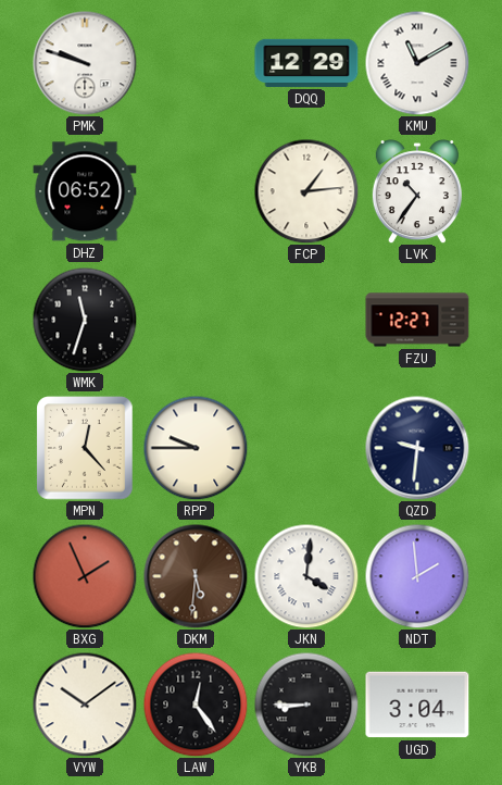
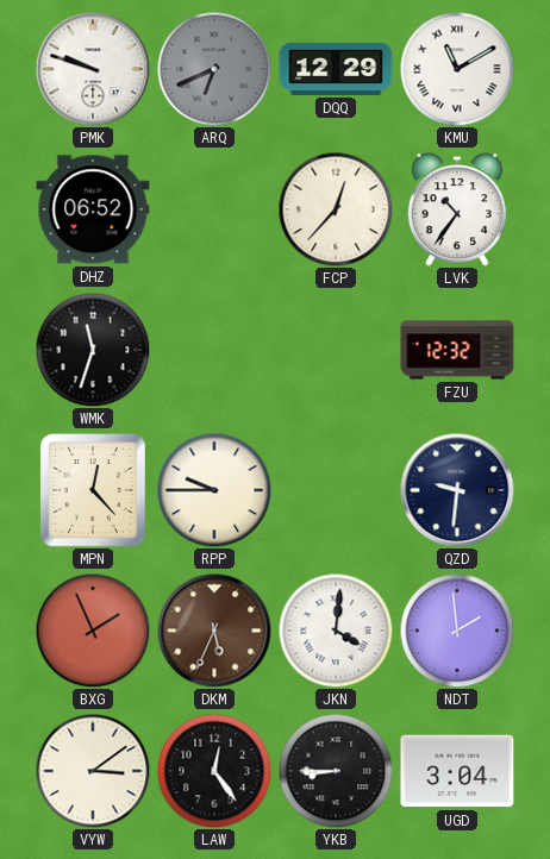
ARQ: none -> 6:41
FCP: 1:14 -> 12:37
FZU: 12:27 -> 12:32
DKM: 5:31 -> 5:34
VYW: 10:09 -> 3:09
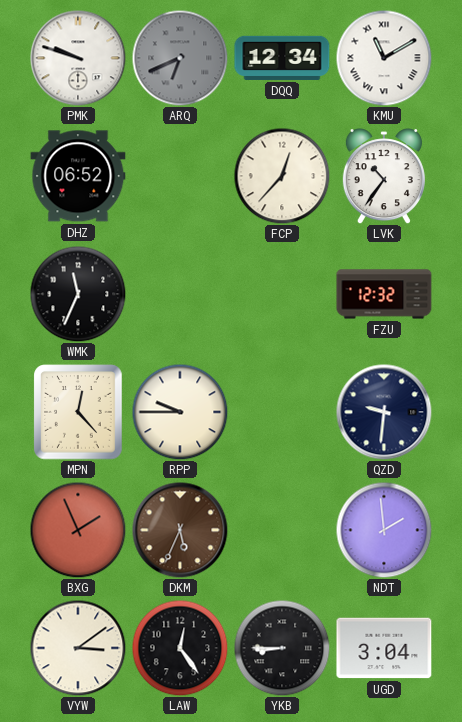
DQQ: 12:29 -> 12:34
WMK: 11:33 -> 11:34
JKN: 4:01 -> none
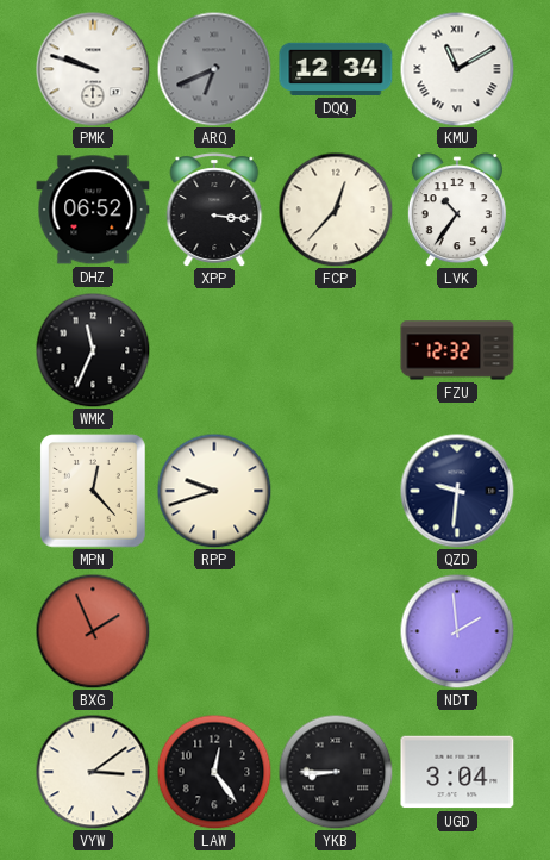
XPP: none -> 3:16
RPP: 9:45 -> 9:42
DKM: 5:34 -> none
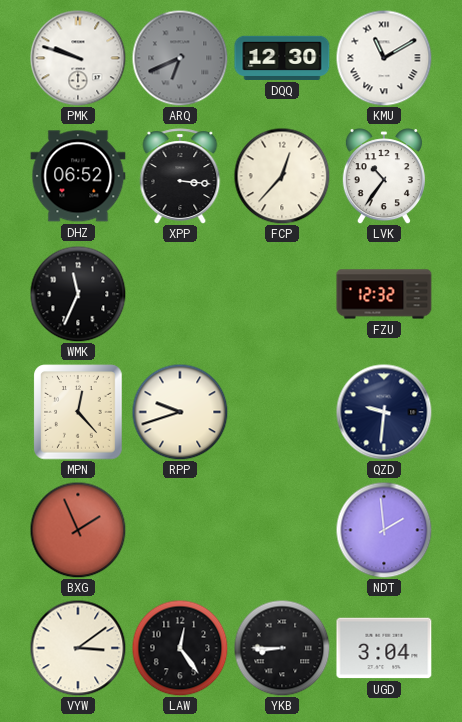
DQQ: 12:34 -> 12:30
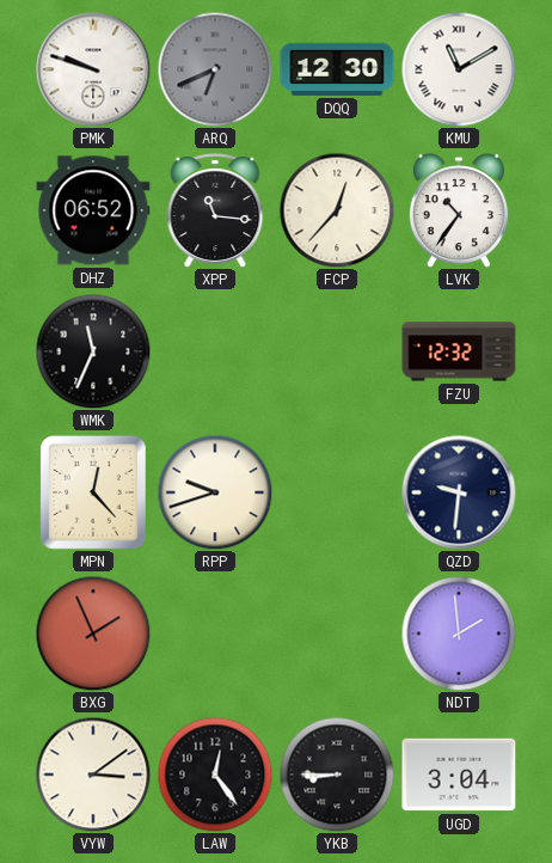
XPP: 3:16 -> 11:16
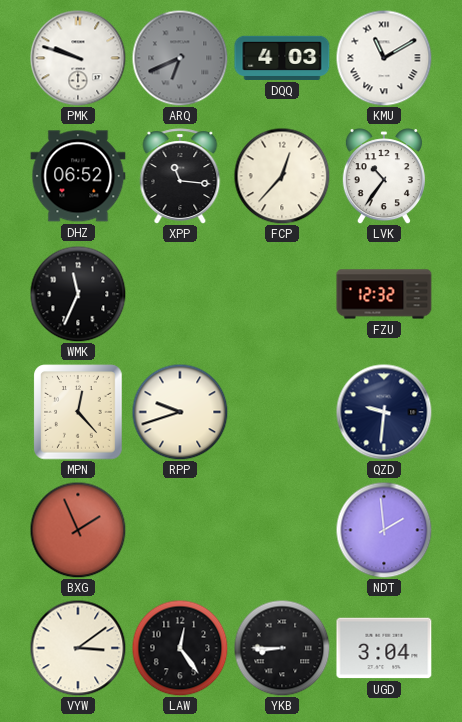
DQQ: 12:30 -> 4:03
